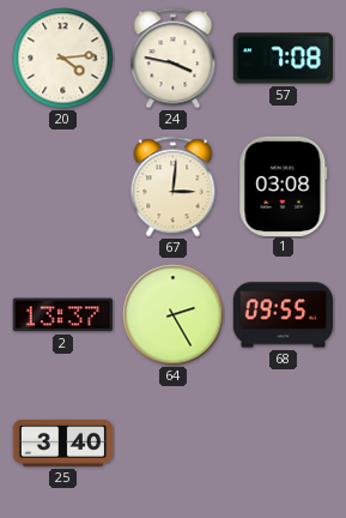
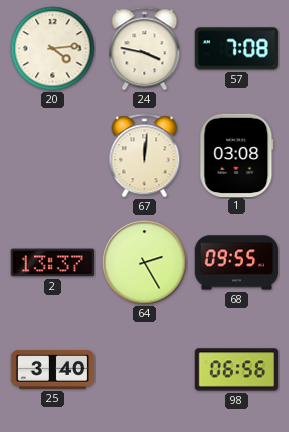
67: 3:01 -> 12:01
98: none -> 06:56
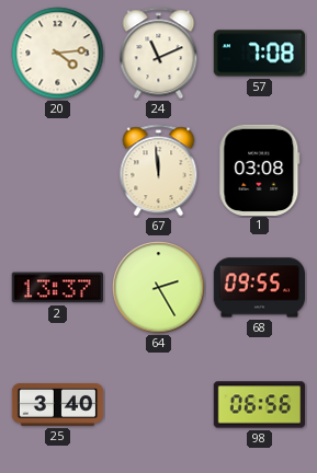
24: 3:47 -> 11:11
67: 12:01 -> 11:59
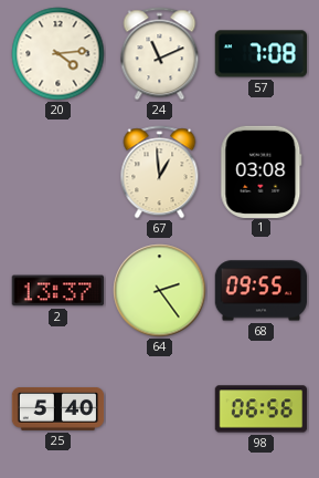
67: 11:59 -> 12:59
64: 2:25 -> 2:24
25: 3:40 -> 5:40
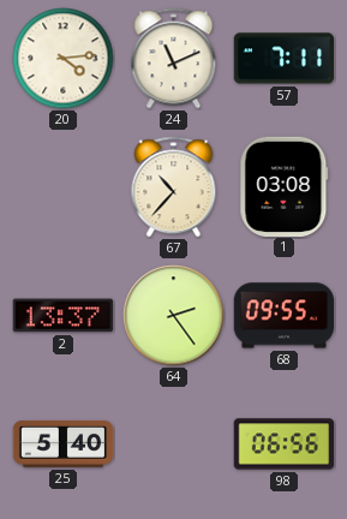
57: 7:08 -> 7:11
67: 12:59 -> 10:37
